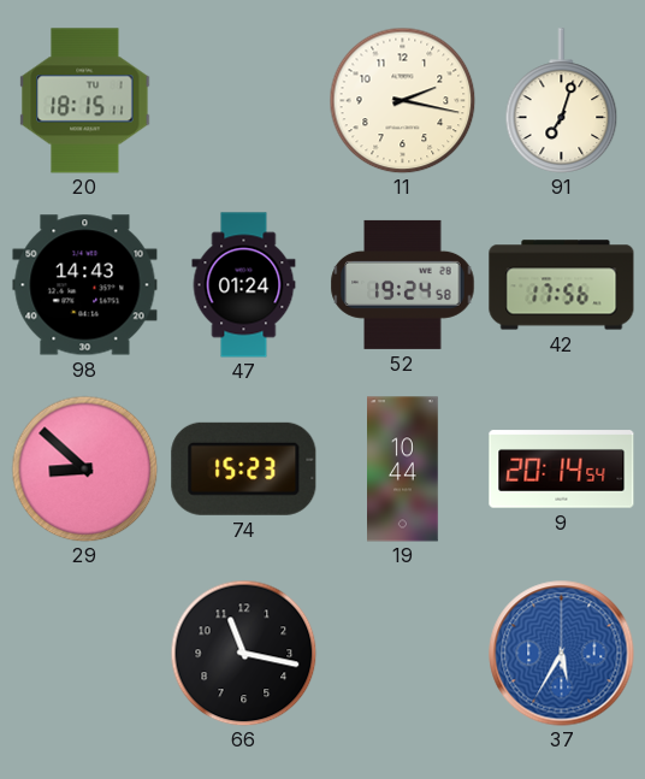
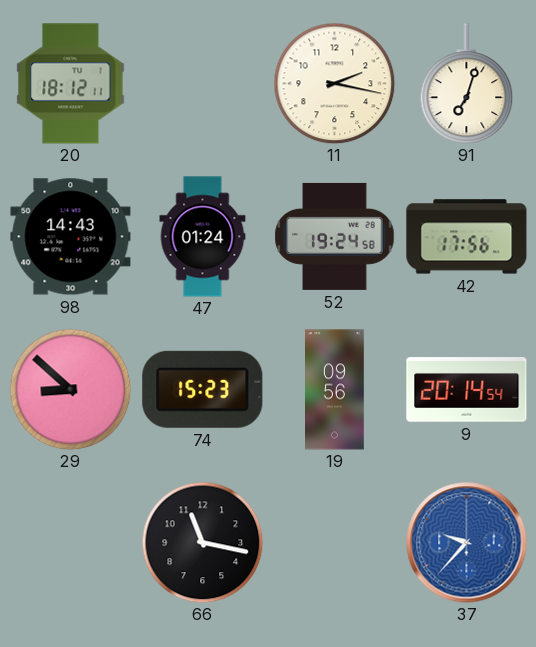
20: 18:15 -> 18:12
19: 10:44 -> 09:56
37: 5:35 -> 9:37
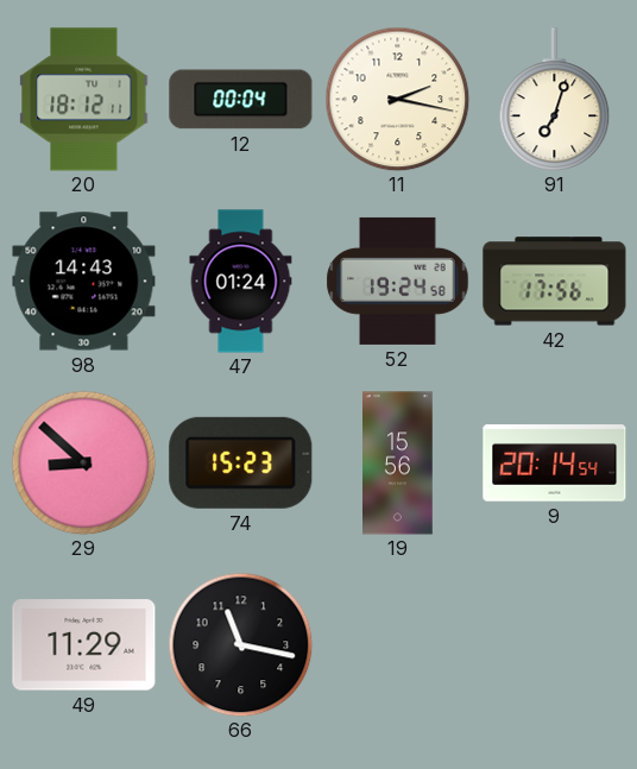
12: none -> 00:04
19: 09:56 -> 15:56
49: none -> 11:29
37: 9:37 -> none
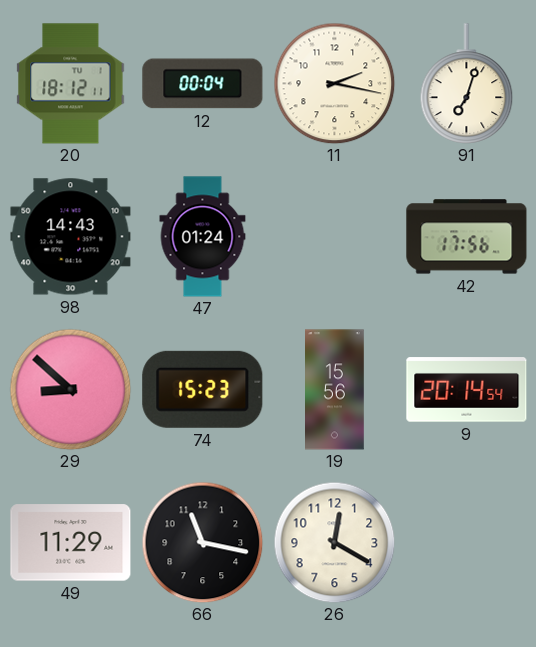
52: 19:24 -> none
26: none -> 12:20
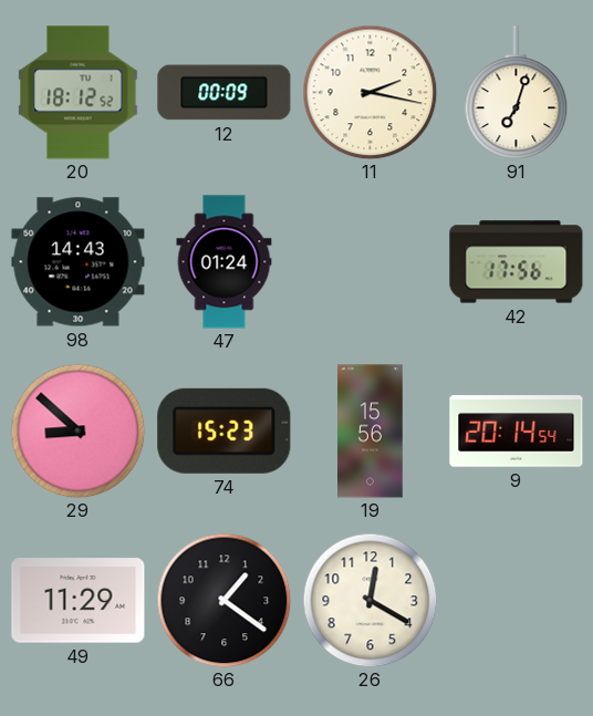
20: 18:12:11 -> 18:12:52
12: 00:04 -> 00:09
66: 11:17 -> 1:21
